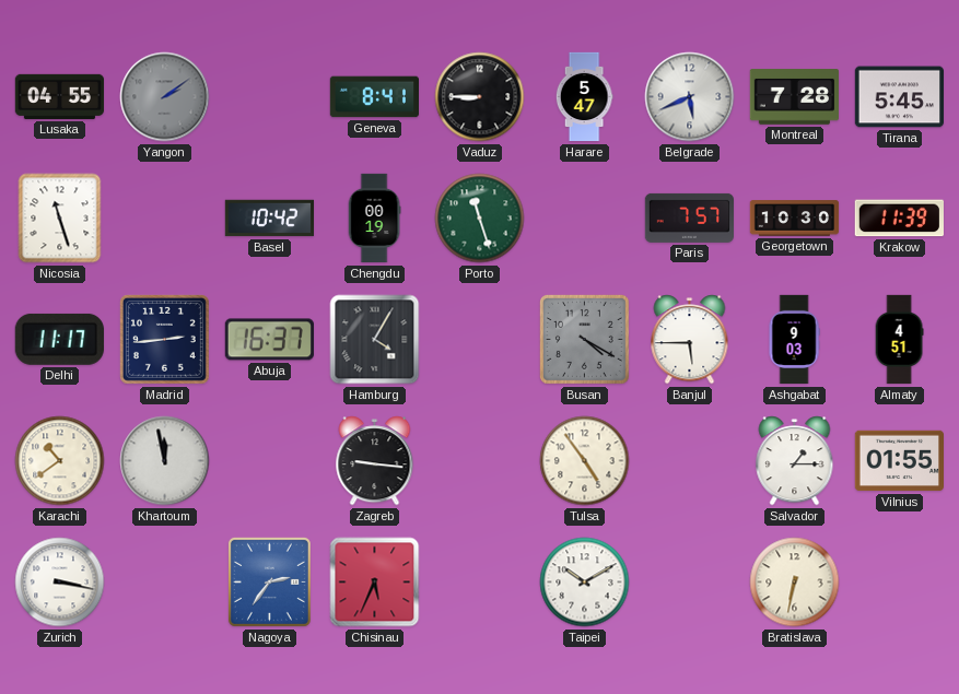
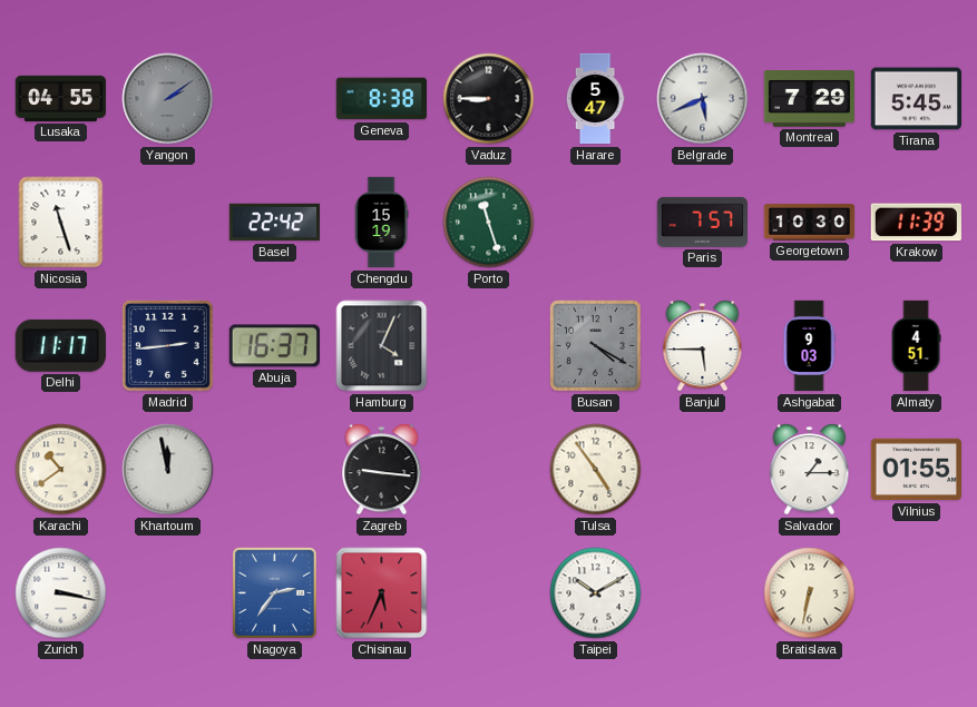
Geneva: 8:41 -> 8:38
Montreal: 7:28 -> 7:29
Basel: 10:42 -> 22:42
Chengdu: 00:19 -> 15:19
Hamburg: 4:05 -> 4:04
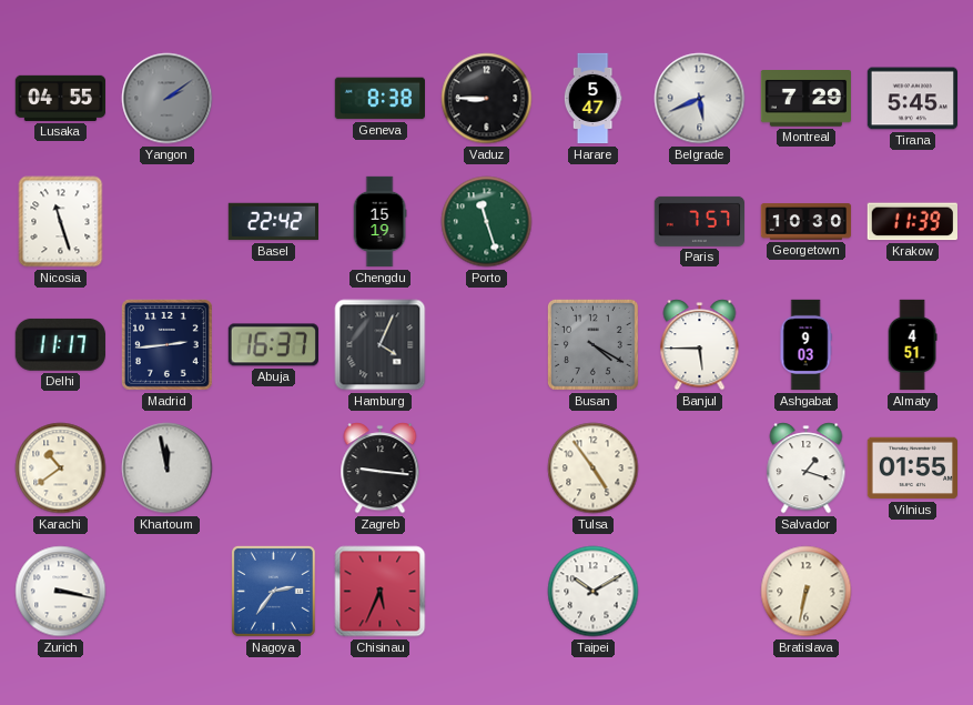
Salvador: 1:15 -> 1:18
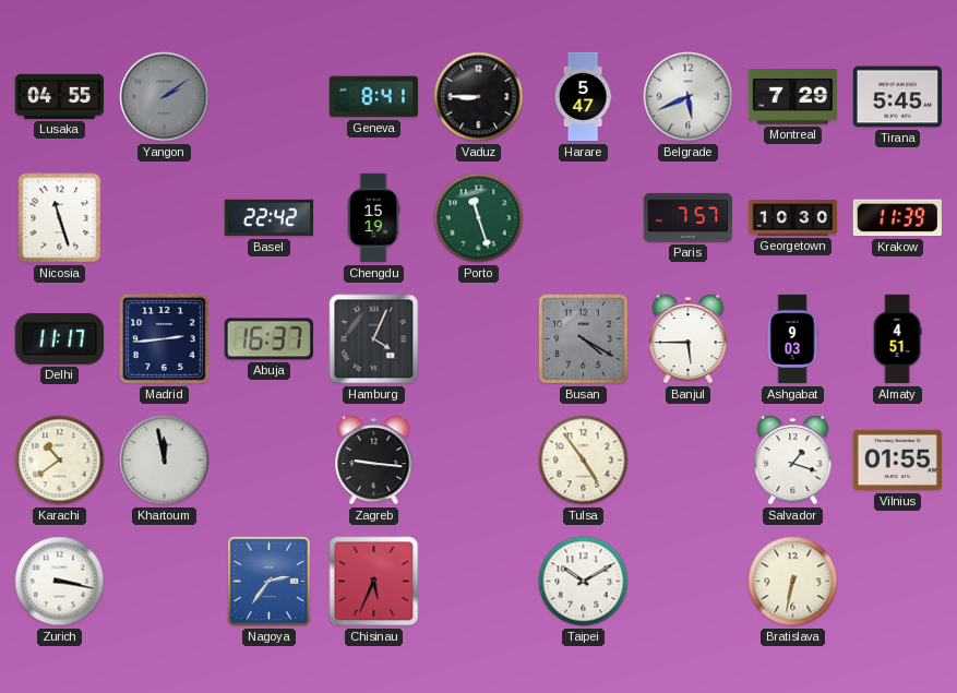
Geneva: 8:38 -> 8:41
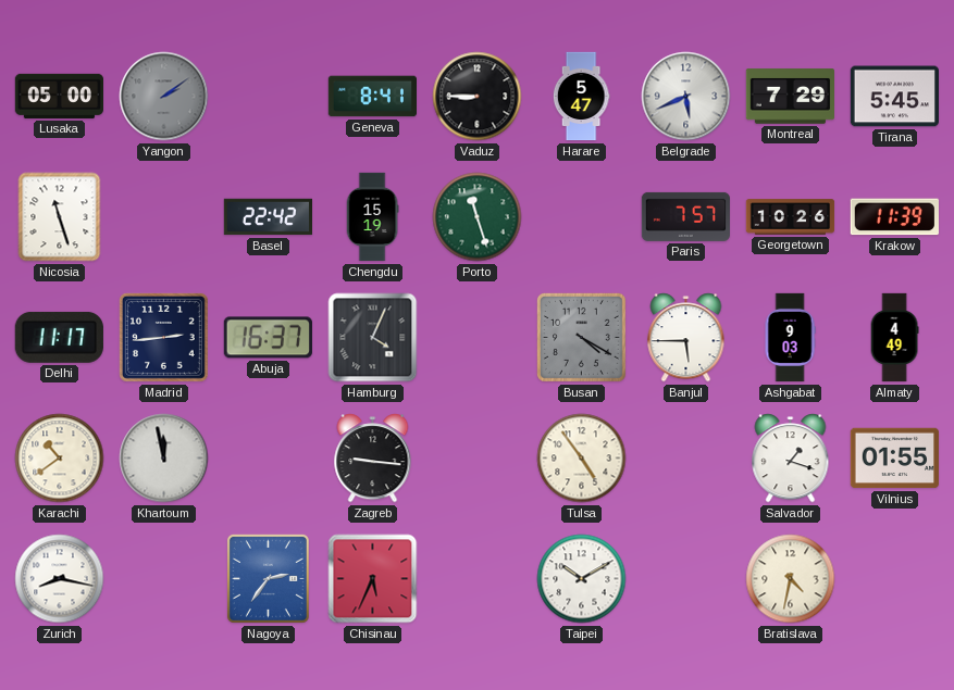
Lusaka: 04:55 -> 05:00
Georgetown: 10:30 -> 10:26
Almaty: 4:51 -> 4:49
Zurich: 3:17 -> 8:17
Bratislava: 6:32 -> 4:32
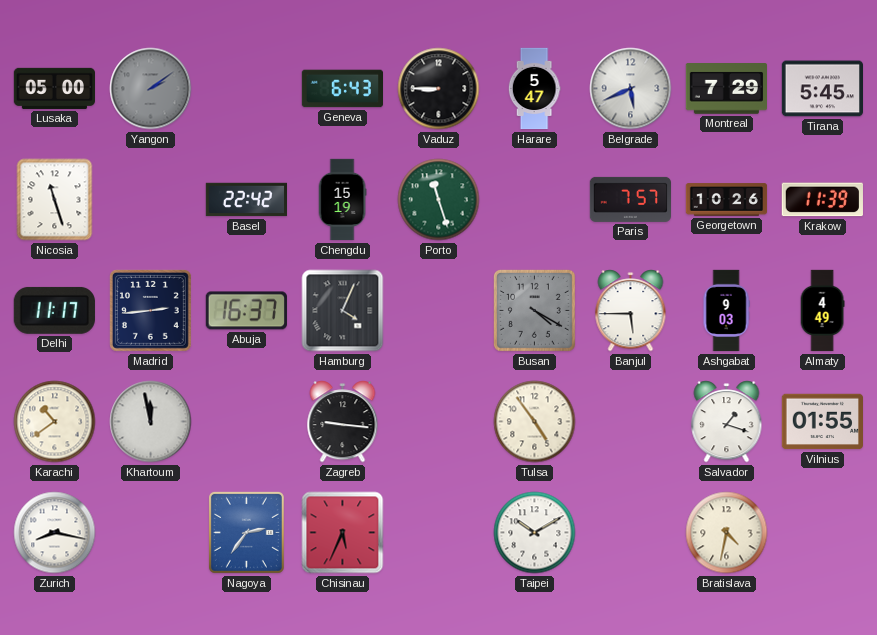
Geneva: 8:41 -> 6:43
